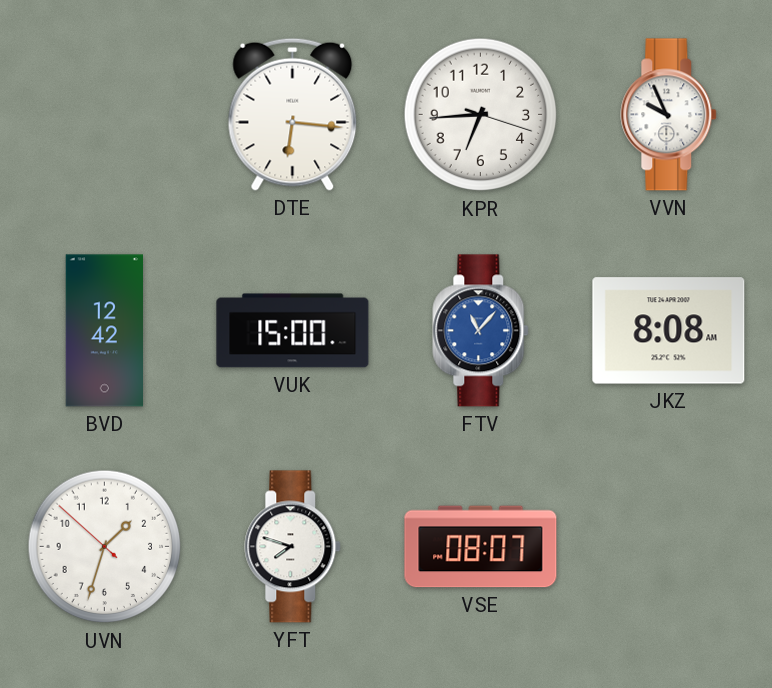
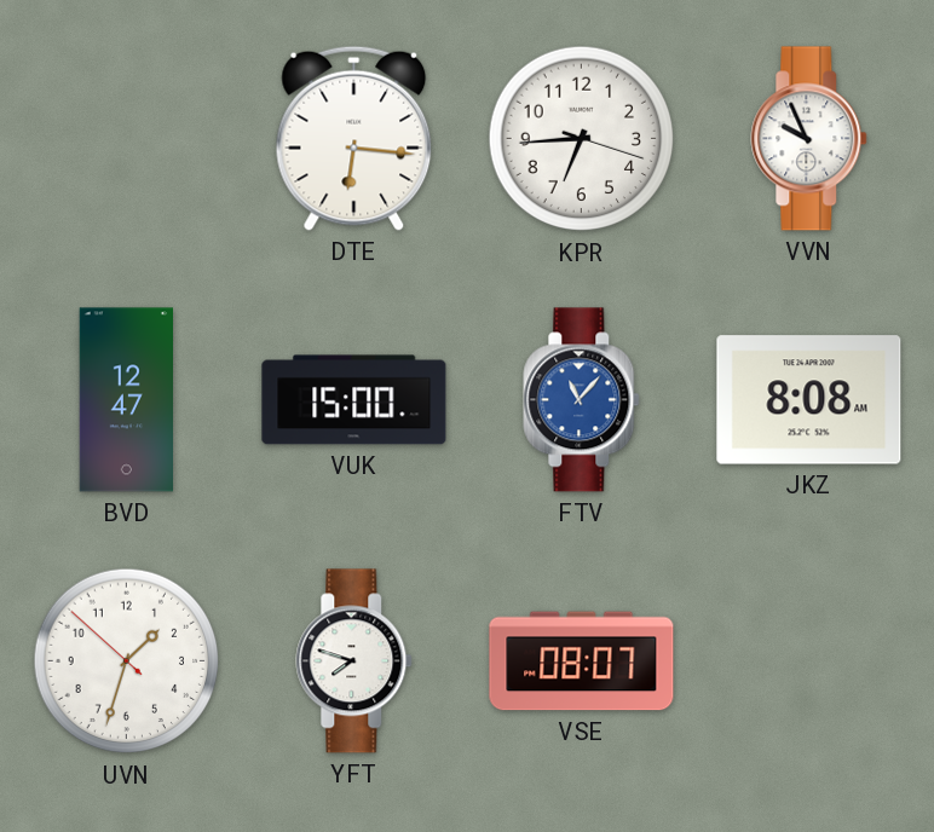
BVD: 12:42 -> 12:47
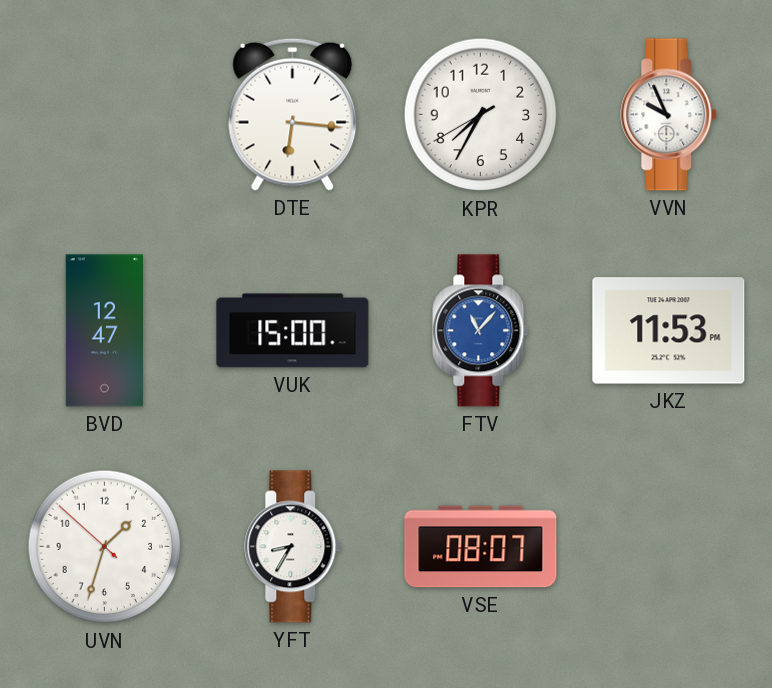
KPR: 6:44 -> 7:34
JKZ: 8:08 -> 11:53
YFT: 7:48 -> 8:35
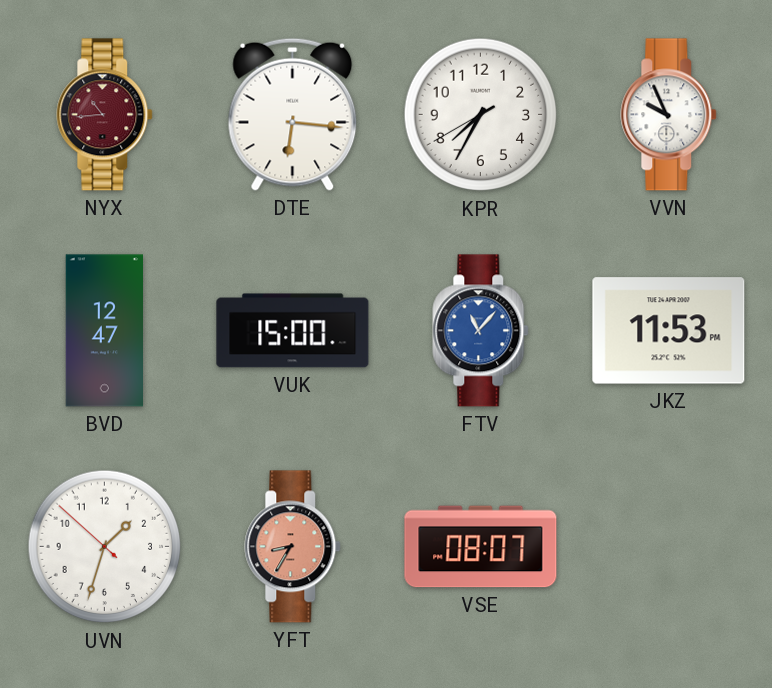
NYX: none -> 10:44
YFT dial: white -> salmon
